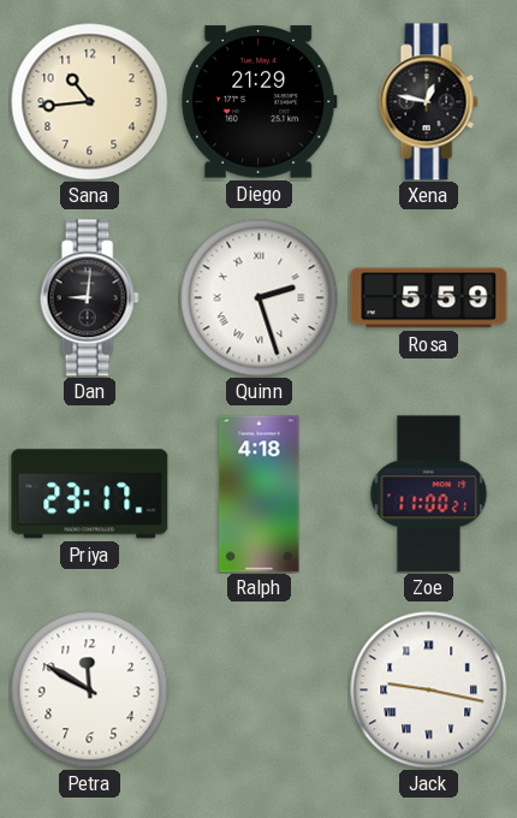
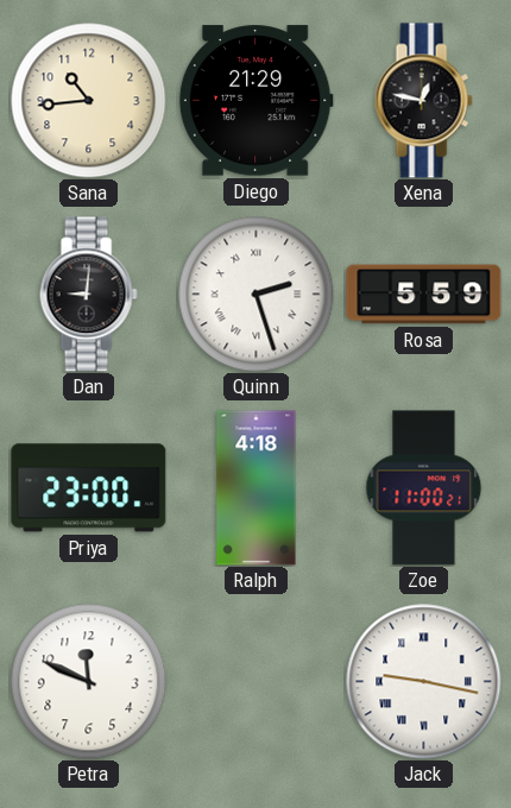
Priya: 23:17 -> 23:00
Petra: 11:50 -> 11:49
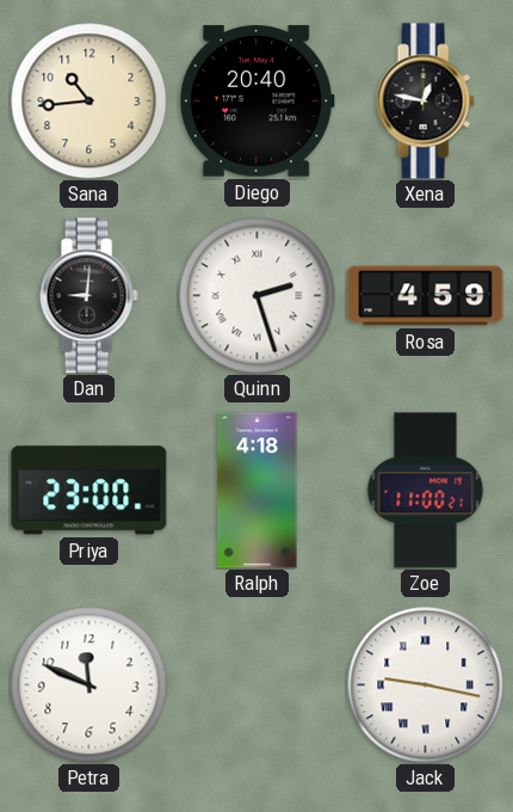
Diego: 21:29 -> 20:40
Rosa: 5:59 -> 4:59
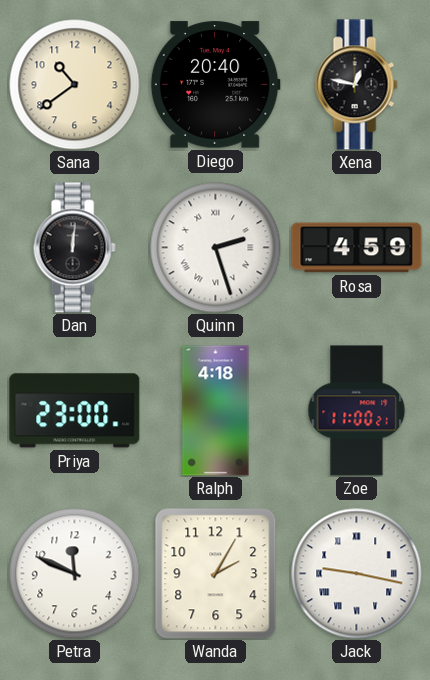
Sana: 10:44 -> 10:39
Dan: 9:01 -> 12:01
Wanda: none -> 2:05
